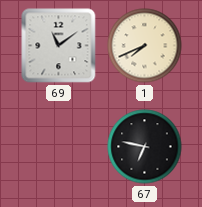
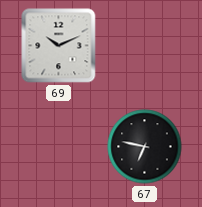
69: 11:09 -> 10:11
1: 7:41 -> none
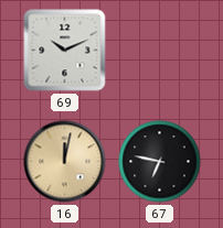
16: none -> 12:02
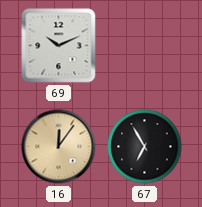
16: 12:02 -> 12:06
67: 6:47 -> 6:55
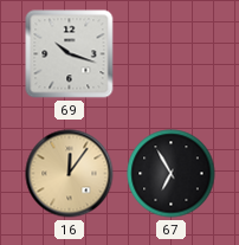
69: 10:11 -> 10:18
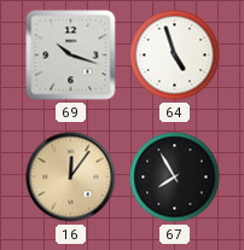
64: none -> 4:57
67: 6:55 -> 7:55
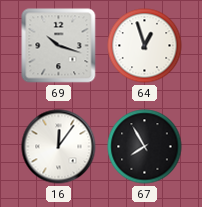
64: 4:57 -> 12:57
16 dial: champagne -> white
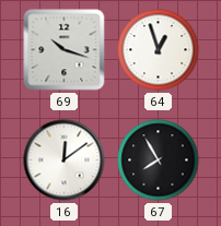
16: 12:06 -> 12:09
